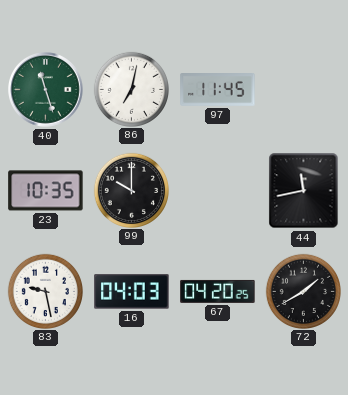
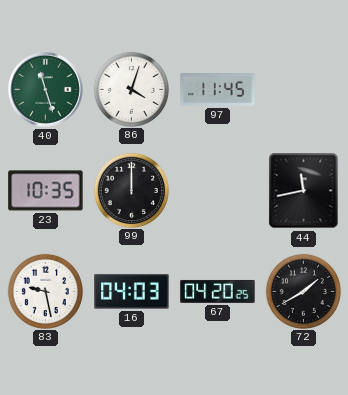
86: 7:02 -> 4:03
99: 10:00 -> 12:00
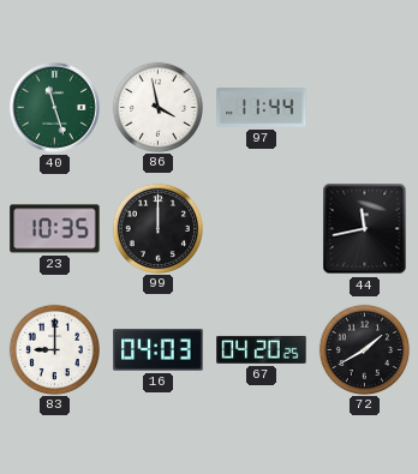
86: 4:03 -> 3:58
97: 11:45 -> 11:44
83: 9:28 -> 9:00
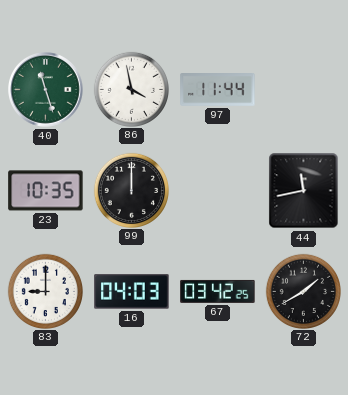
67: 04:20 -> 03:42
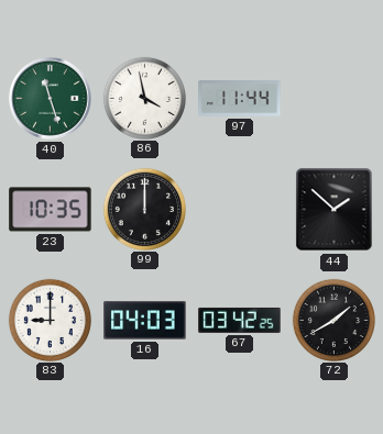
44: 11:43 -> 1:52
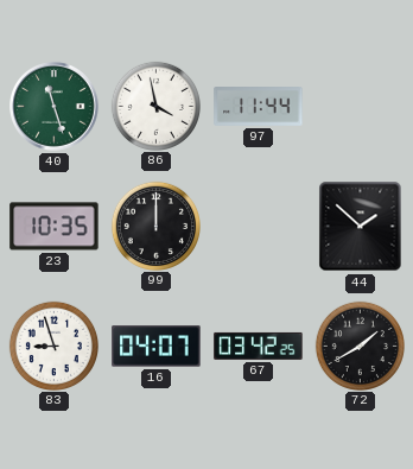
83: 9:00 -> 8:57
16: 04:03 -> 04:07
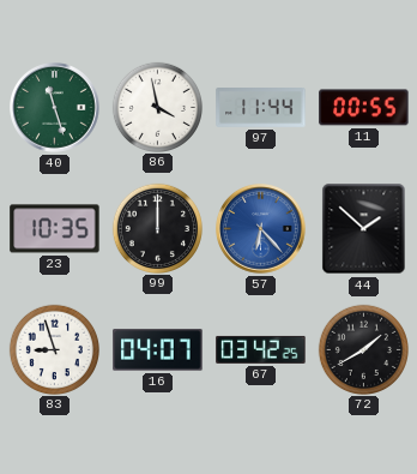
11: none -> 00:55
57: none -> 6:23
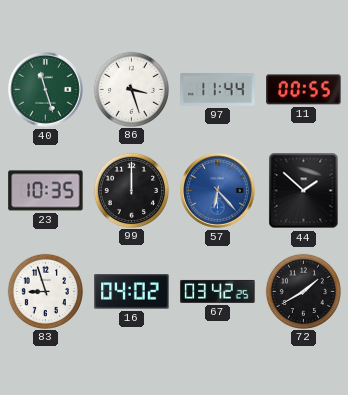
86: 3:58 -> 3:27
16: 04:07 -> 04:02
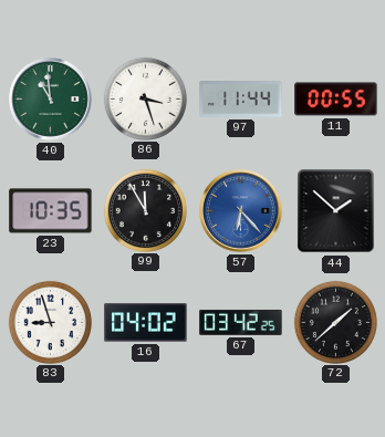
40: 11:27 -> 10:59
99: 12:00 -> 11:55
72: 1:40 -> 1:38
